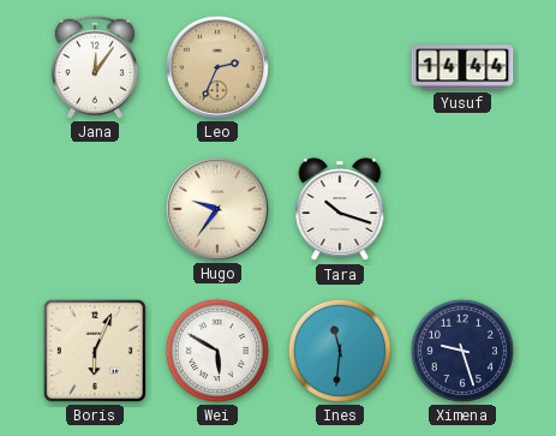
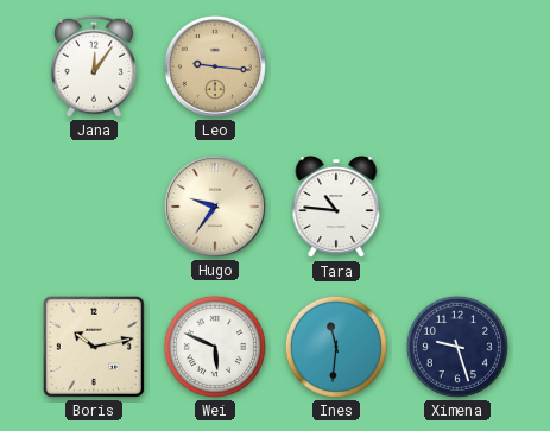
Leo: 2:34 -> 9:16
Yusuf: 14:44 -> none
Tara: 10:18 -> 10:46
Boris: 6:04 -> 10:13
Wei: 5:50 -> 5:49
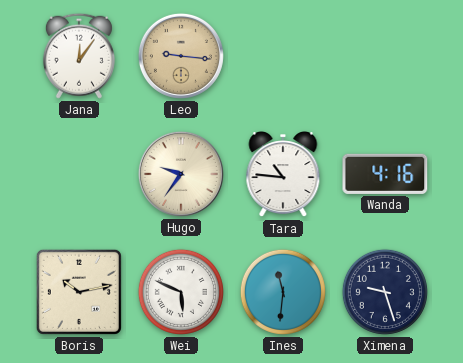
Wanda: none -> 4:16
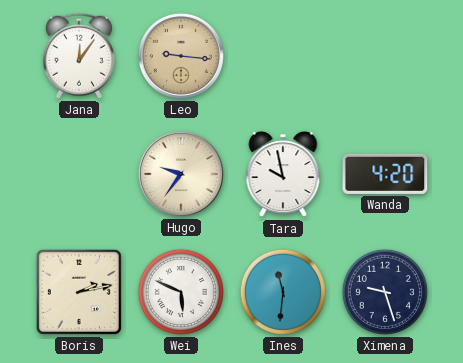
Tara: 10:46 -> 9:58
Wanda: 4:16 -> 4:20
Boris: 10:13 -> 2:13
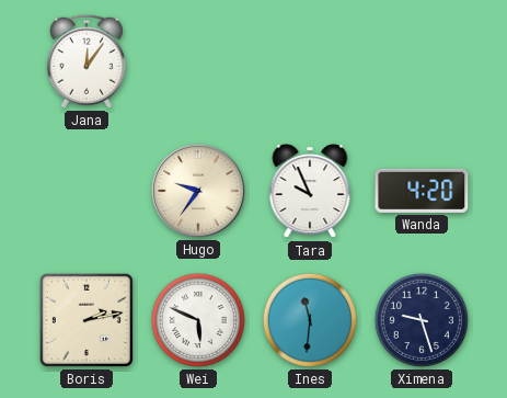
Leo: 9:16 -> none
Tara: 9:58 -> 9:56
